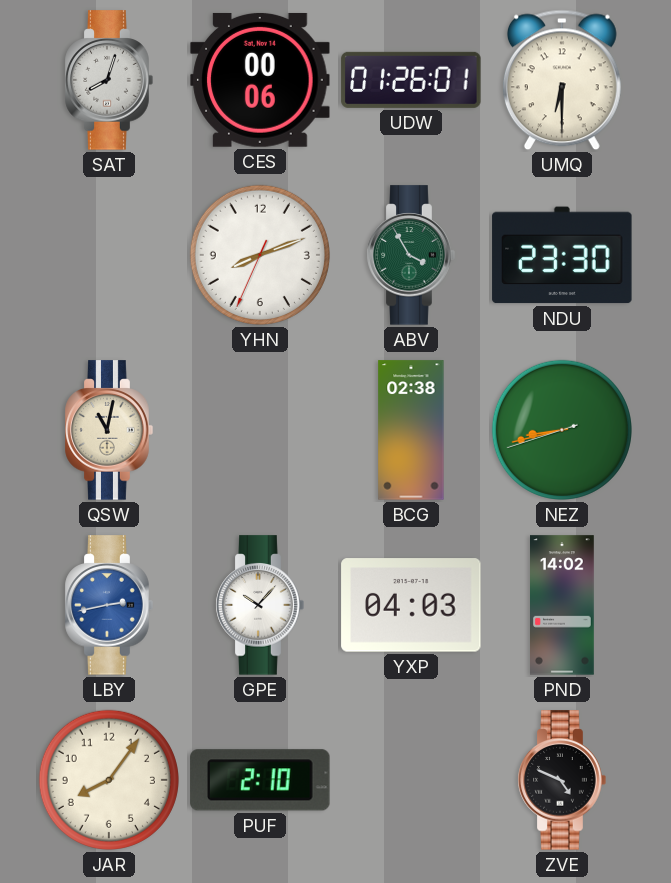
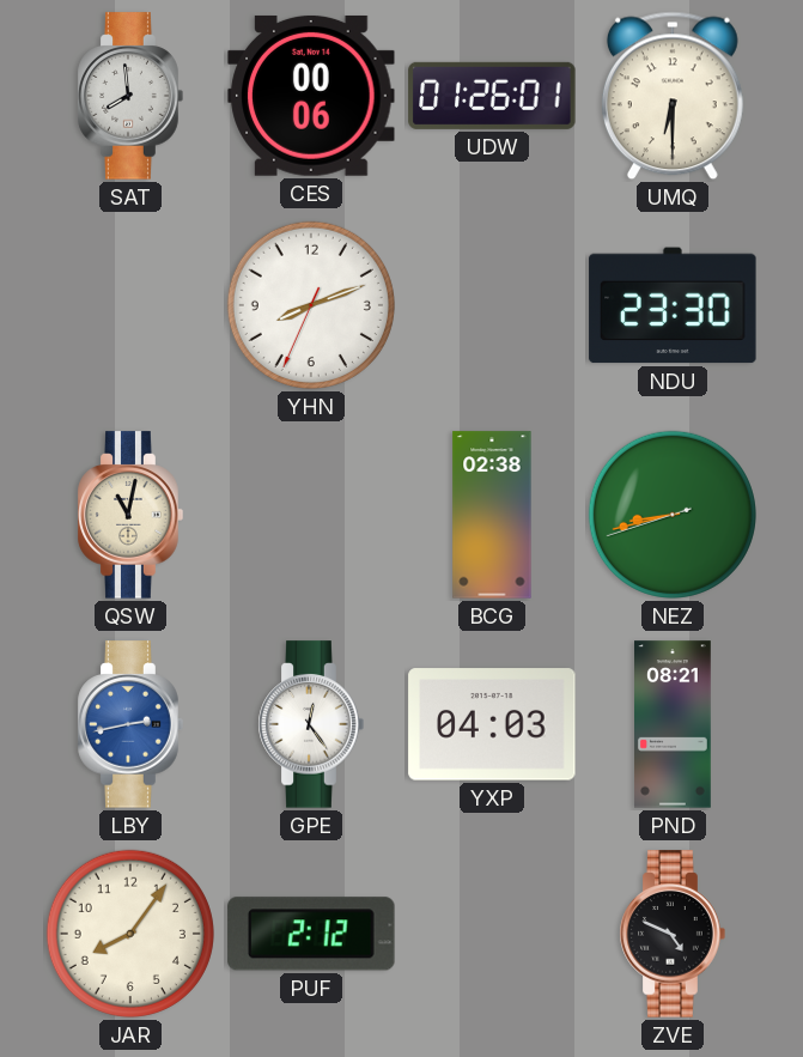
SAT: 8:03 -> 7:59
ABV: 3:55 -> none
GPE: 10:07 -> 12:24
PND: 14:02 -> 08:21
PUF: 2:10 -> 2:12
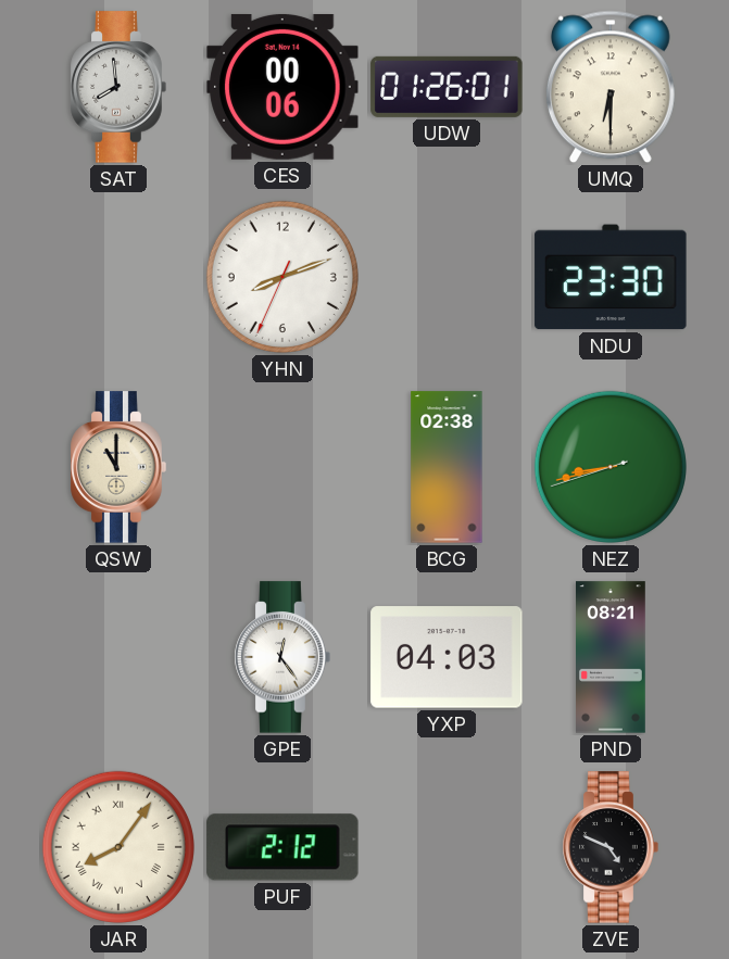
QSW: 11:02 -> 11:00
LBY: 2:43 -> none
JAR numerals: Arabic -> Roman
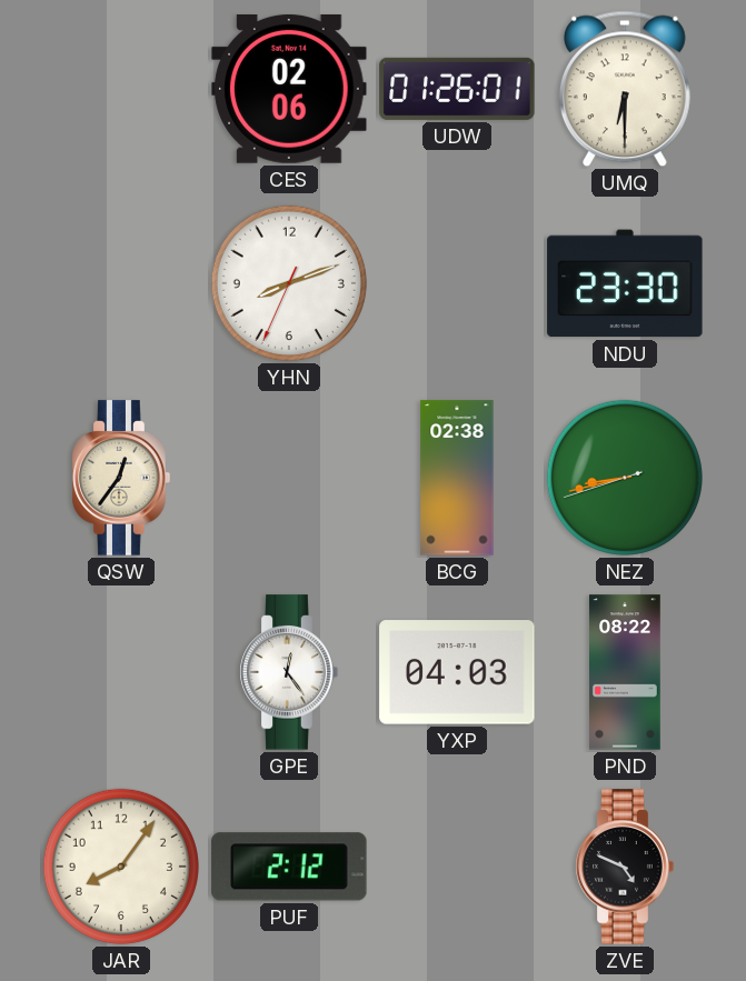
SAT: 7:59 -> none
CES: 00:06 -> 02:06
QSW: 11:00 -> 12:36
PND: 08:21 -> 08:22
JAR numerals: Roman -> Arabic
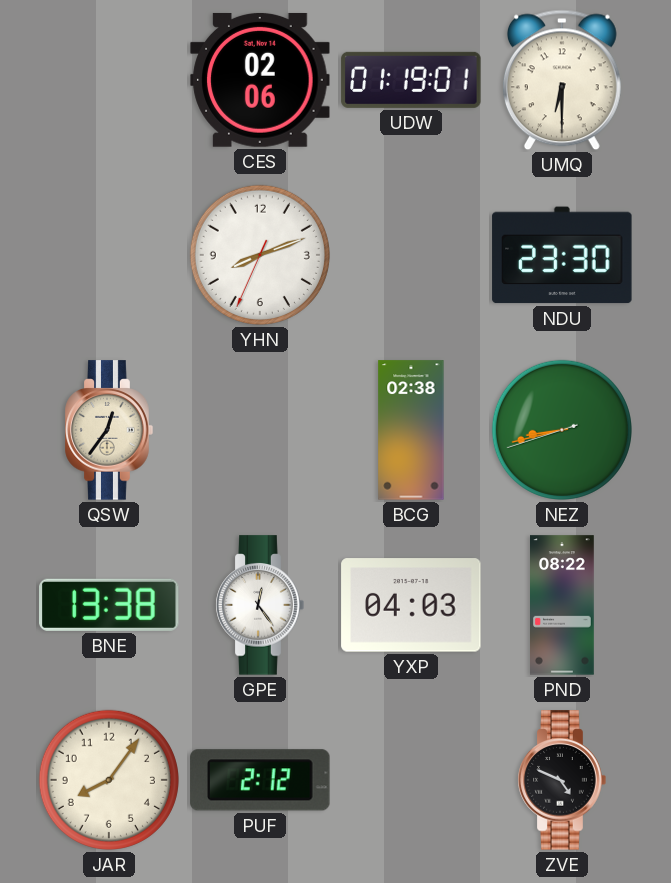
UDW: 01:26 -> 01:19
BNE: none -> 13:38
